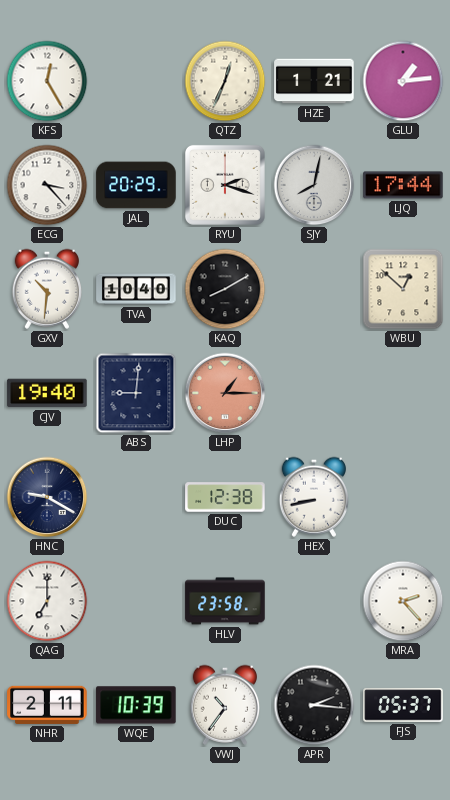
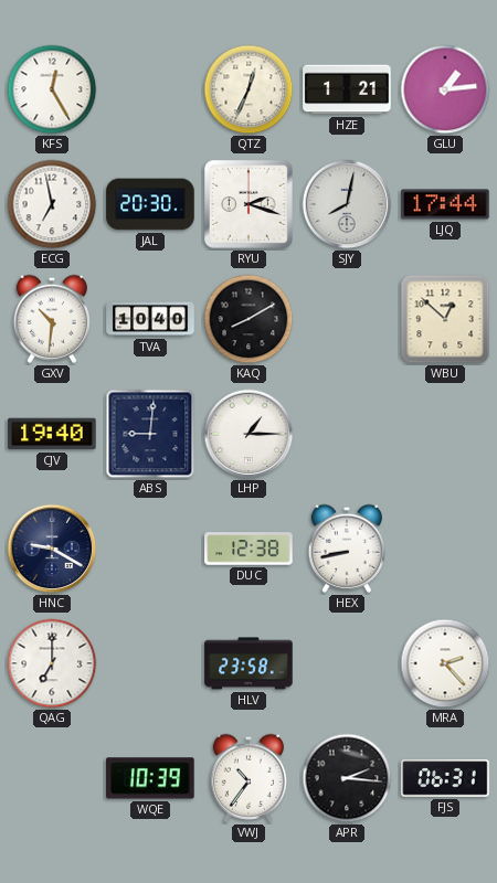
ECG: 3:23 -> 6:58
JAL: 20:29 -> 20:30
LHP dial: salmon -> white
NHR: 2:11 -> none
FJS: 05:37 -> 06:31
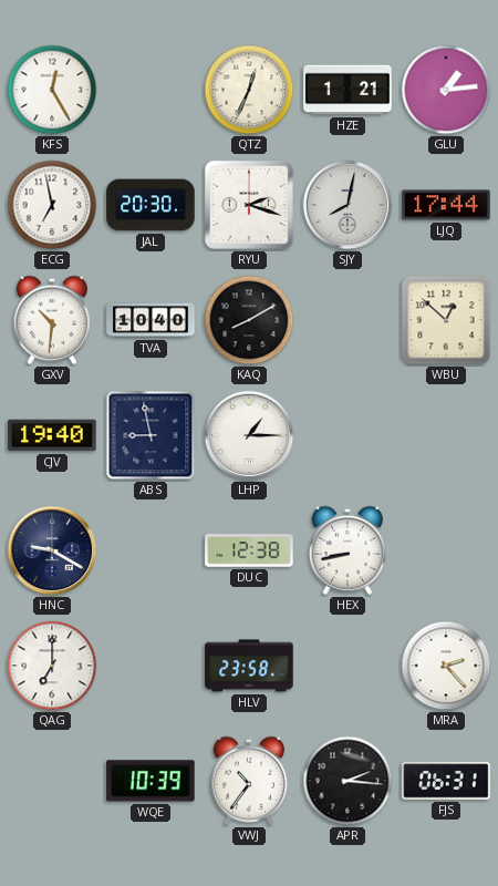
ABS: 9:01 -> 8:58
